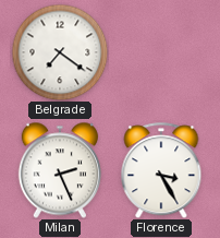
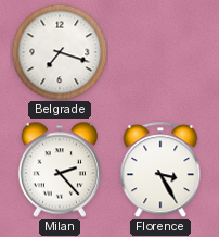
Belgrade: 7:21 -> 7:18
Milan: 2:26 -> 2:23
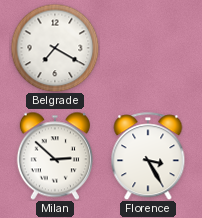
Belgrade: 7:18 -> 7:20
Milan: 2:23 -> 2:52
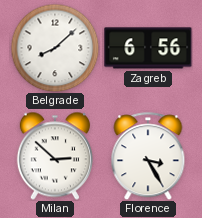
Belgrade: 7:20 -> 8:08
Zagreb: none -> 6:56
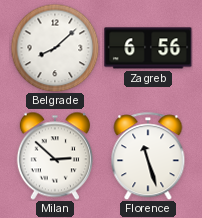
Florence: 3:25 -> 11:27
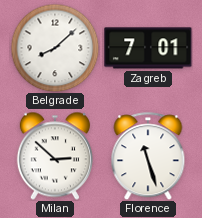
Zagreb: 6:56 -> 7:01
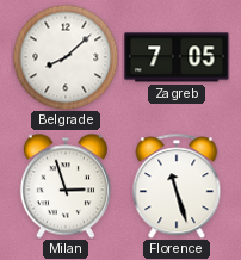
Zagreb: 7:01 -> 7:05
Milan: 2:52 -> 2:57
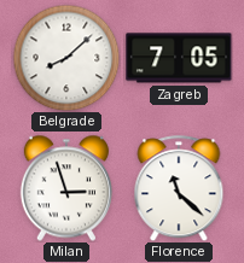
Florence: 11:27 -> 11:22
